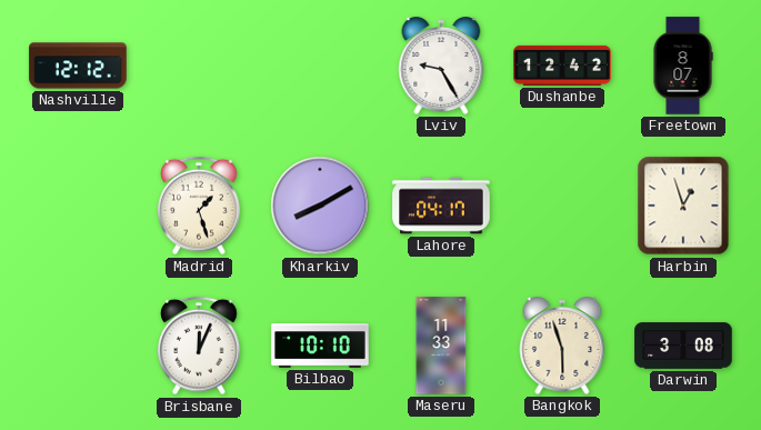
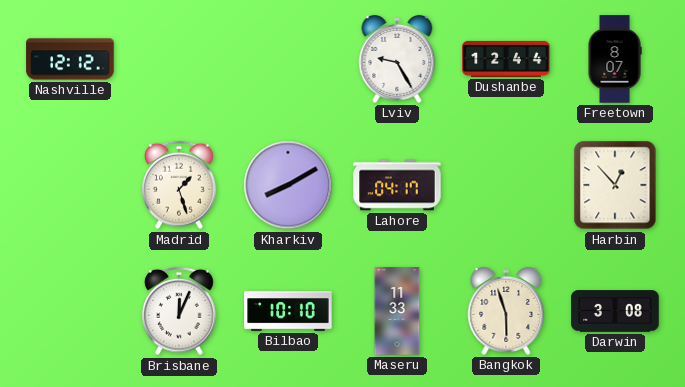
Dushanbe: 12:42 -> 12:44
Harbin: 12:57 -> 12:53
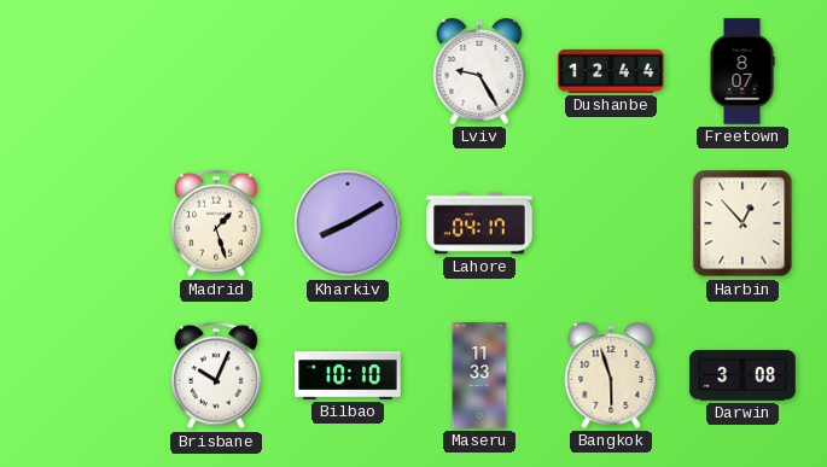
Nashville: 12:12 -> none
Brisbane: 12:04 -> 10:04
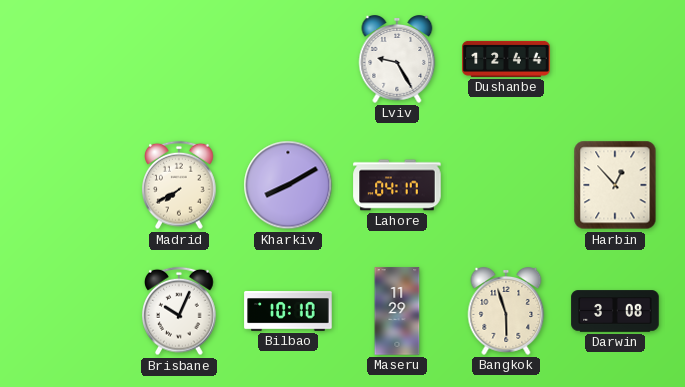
Freetown: 8:07 -> none
Madrid: 1:27 -> 7:40
Maseru: 11:33 -> 11:29
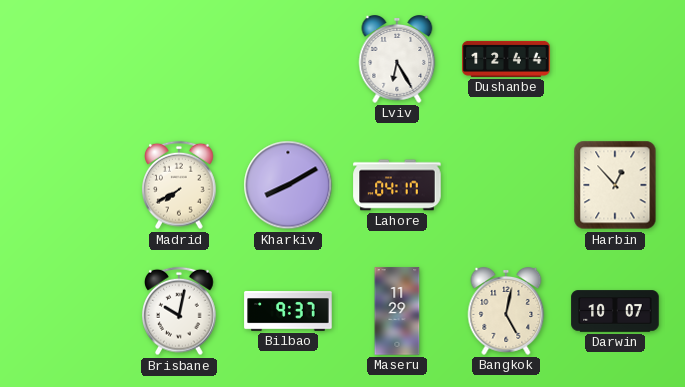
Lviv: 9:25 -> 6:25
Brisbane: 10:04 -> 10:02
Bilbao: 10:10 -> 9:37
Bangkok: 5:57 -> 5:02
Darwin: 3:08 -> 10:07
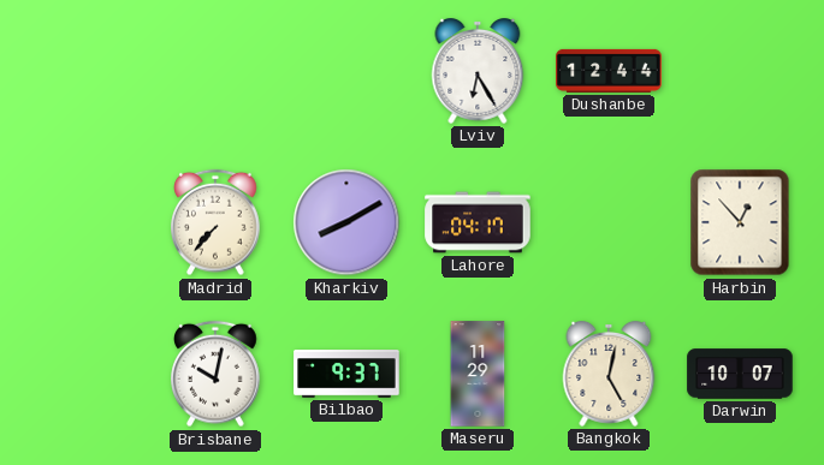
Madrid: 7:40 -> 7:37
